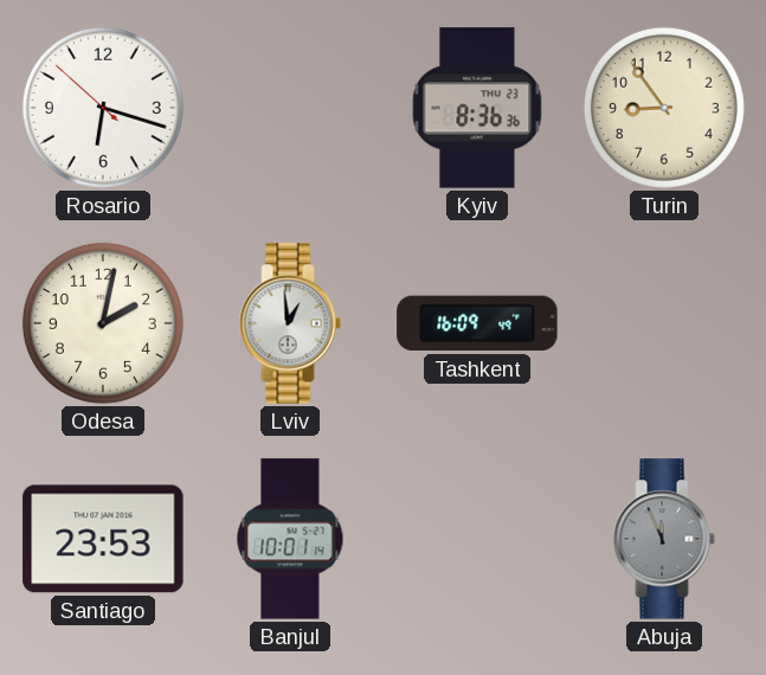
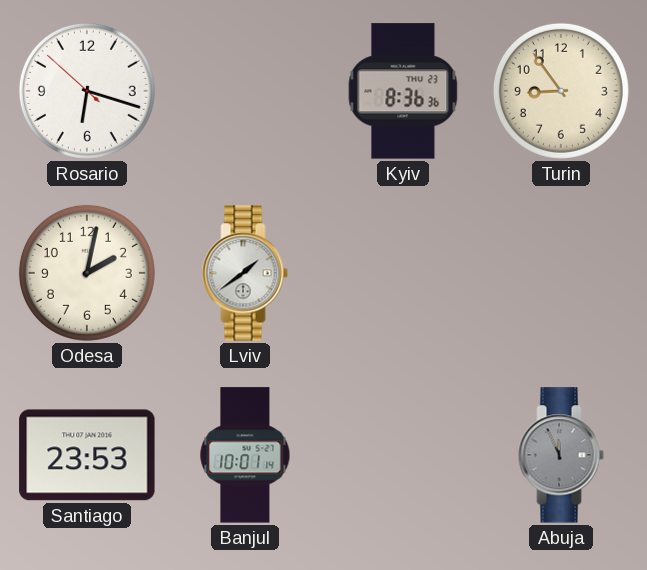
Lviv: 12:59 -> 1:39
Tashkent: 16:09 -> none
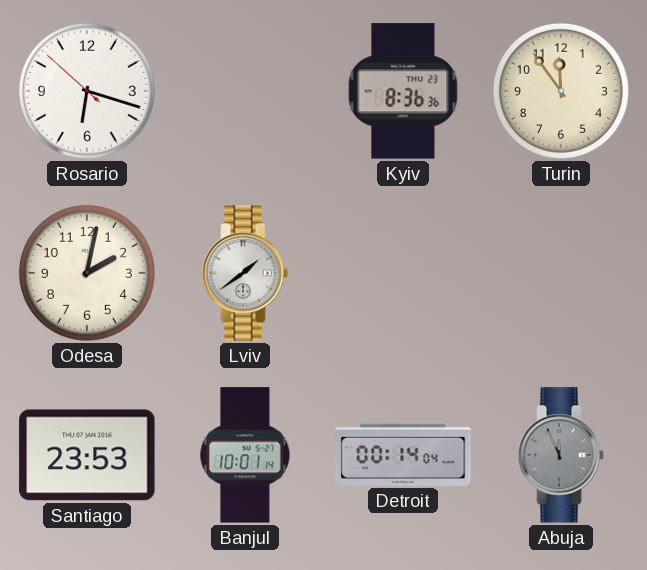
Turin: 8:54 -> 11:54
Detroit: none -> 00:14
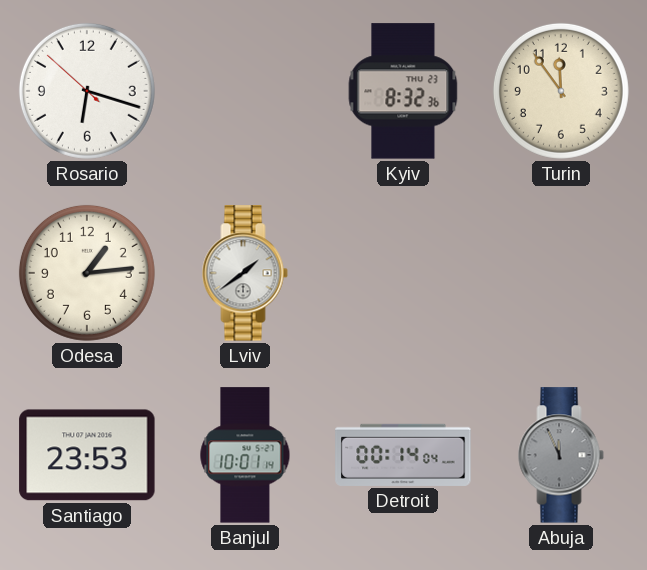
Kyiv: 8:36 -> 8:32
Odesa: 2:02 -> 1:14
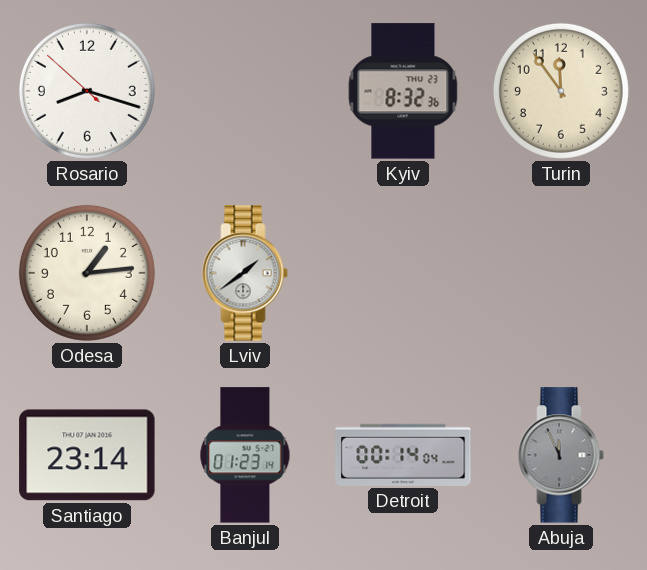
Rosario: 6:17 -> 8:17
Santiago: 23:53 -> 23:14
Banjul: 10:01 -> 01:23
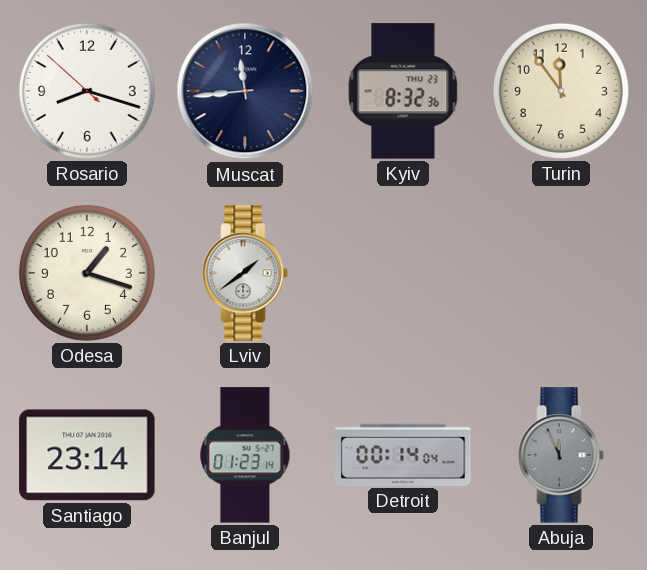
Muscat: none -> 11:44
Odesa: 1:14 -> 1:18
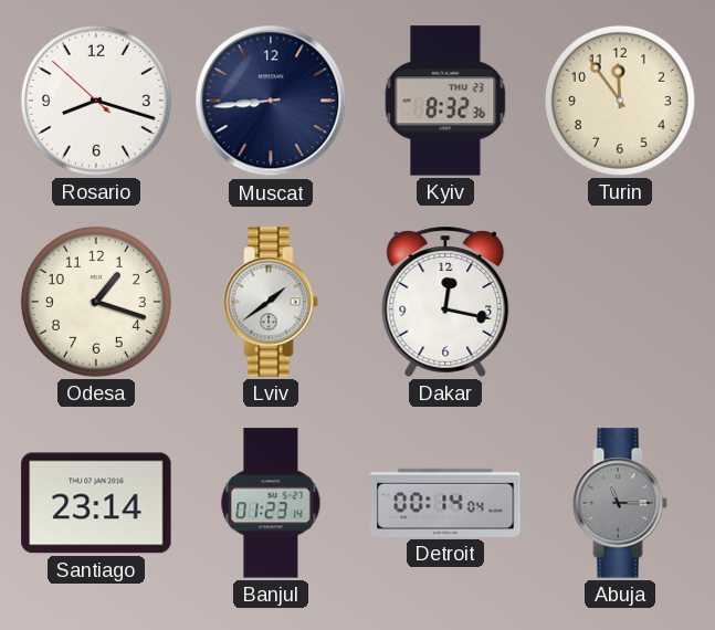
Muscat: 11:44 -> 8:44
Dakar: none -> 12:17
Abuja: 11:56 -> 11:15
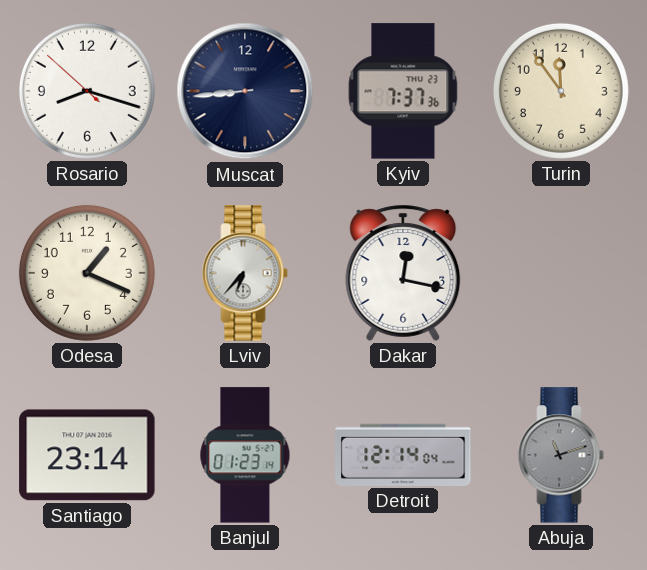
Kyiv: 8:32 -> 7:37
Odesa: 1:18 -> 1:19
Lviv: 1:39 -> 6:37
Detroit: 00:14 -> 12:14
Abuja: 11:15 -> 11:12
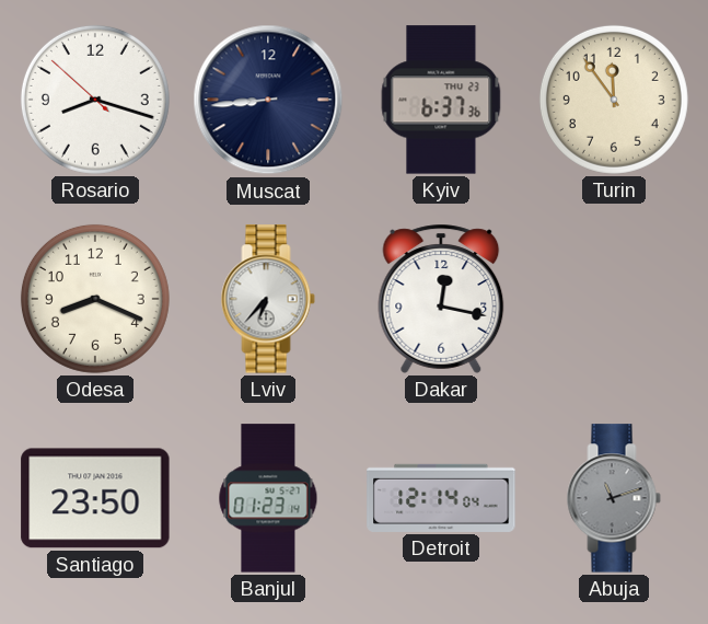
Kyiv: 7:37 -> 6:37
Odesa: 1:19 -> 8:19
Santiago: 23:14 -> 23:50
